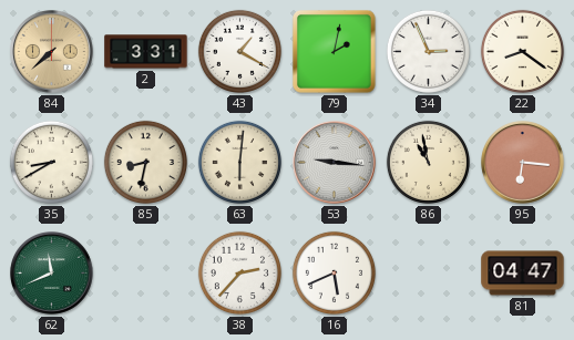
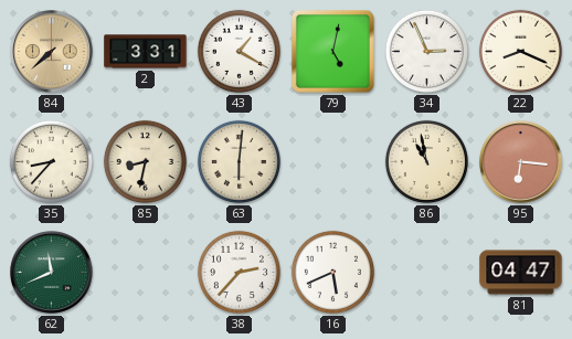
79: 2:02 -> 5:02
22: 8:21 -> 8:19
35: 8:40 -> 8:37
53: 9:16 -> none
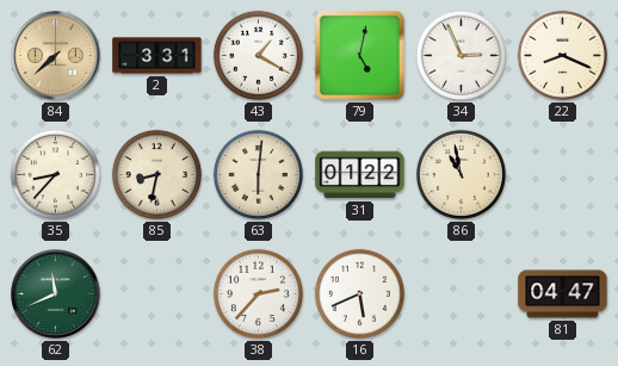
31: none -> 01:22
95: 6:16 -> none
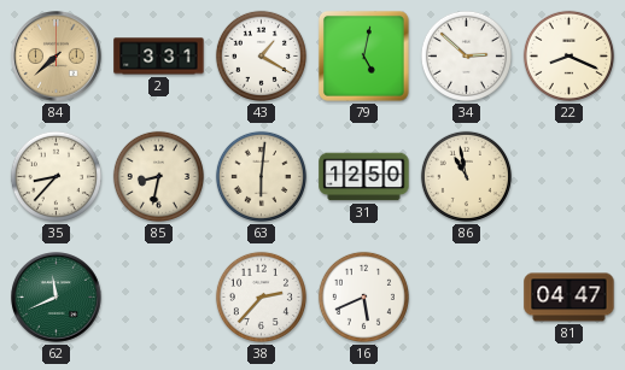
34: 2:56 -> 2:52
31: 01:22 -> 12:50
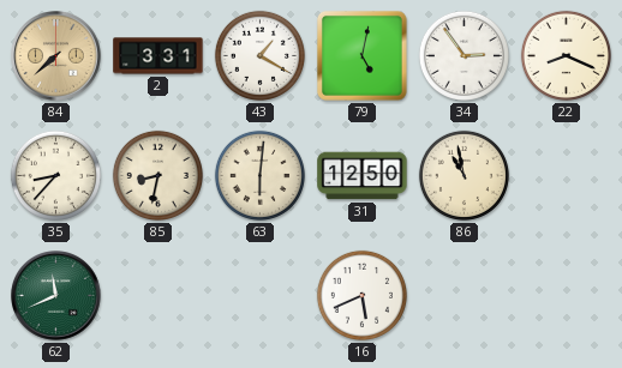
34: 2:52 -> 2:54
38: 2:37 -> none
81: 04:47 -> none
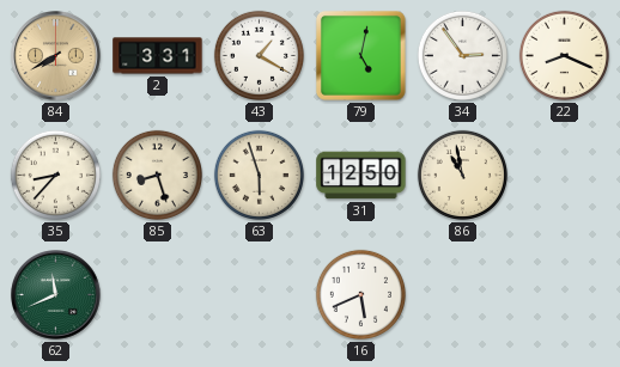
84: 7:38 -> 7:40
85: 8:32 -> 8:27
63: 6:01 -> 5:57
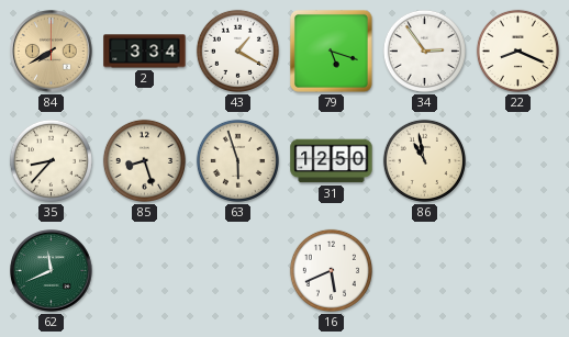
2: 3:31 -> 3:34
79: 5:02 -> 5:18
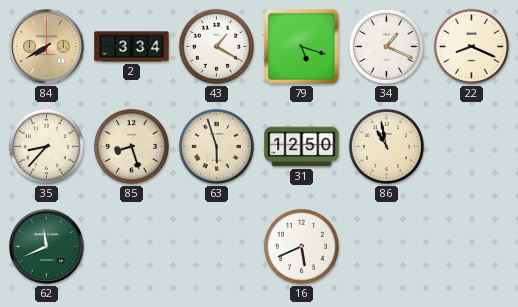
34: 2:54 -> 1:19
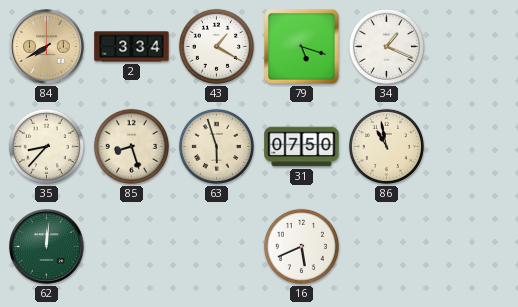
22: 8:19 -> none
31: 12:50 -> 07:50
62: 11:41 -> 12:01
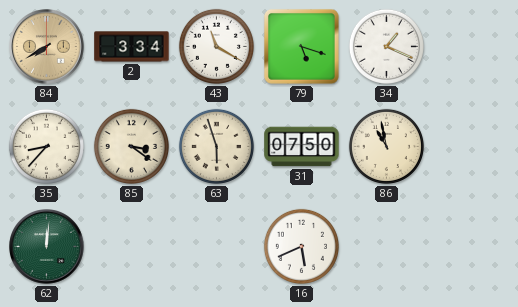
43: 1:20 -> 11:20
85: 8:27 -> 3:21
